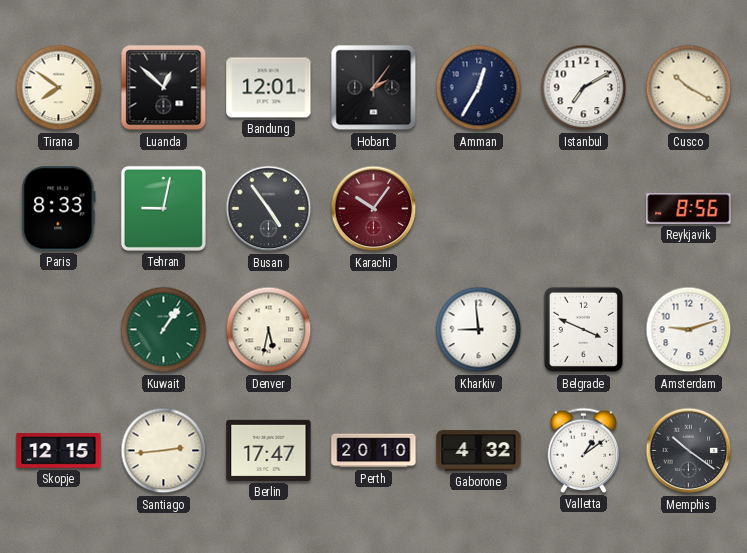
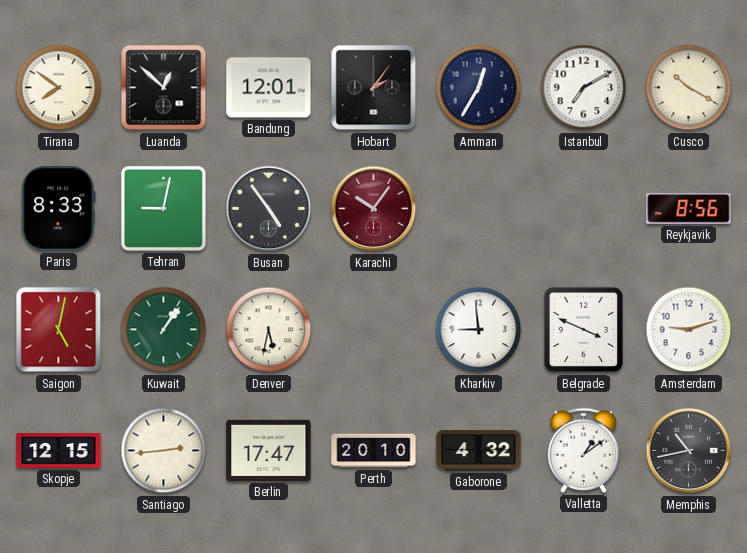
Saigon: none -> 5:02
Memphis: 10:21 -> 10:43
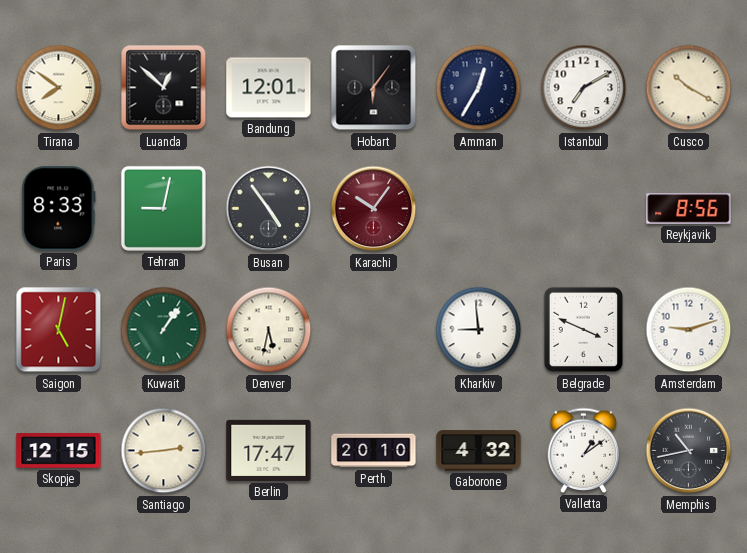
Hobart: 2:06 -> 6:06
